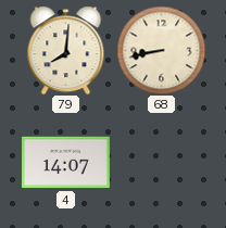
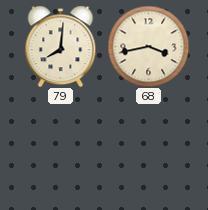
68: 8:43 -> 3:43
4: 14:07 -> none
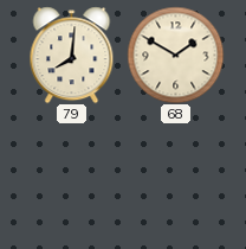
68: 3:43 -> 1:50
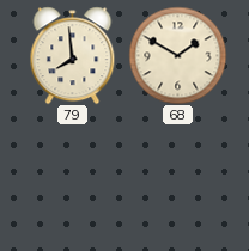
79: 8:01 -> 7:59
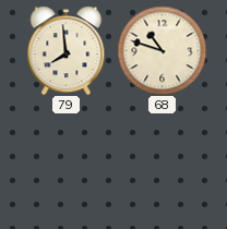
68: 1:50 -> 10:48
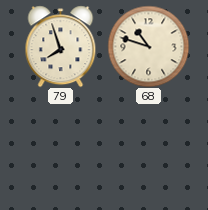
79: 7:59 -> 7:57
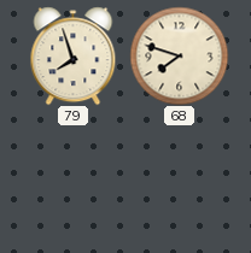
68: 10:48 -> 7:48
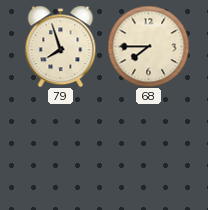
68: 7:48 -> 7:45
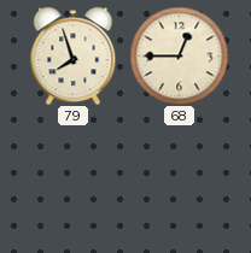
68: 7:45 -> 12:45
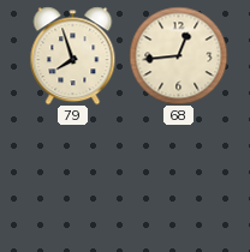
68: 12:45 -> 12:44
